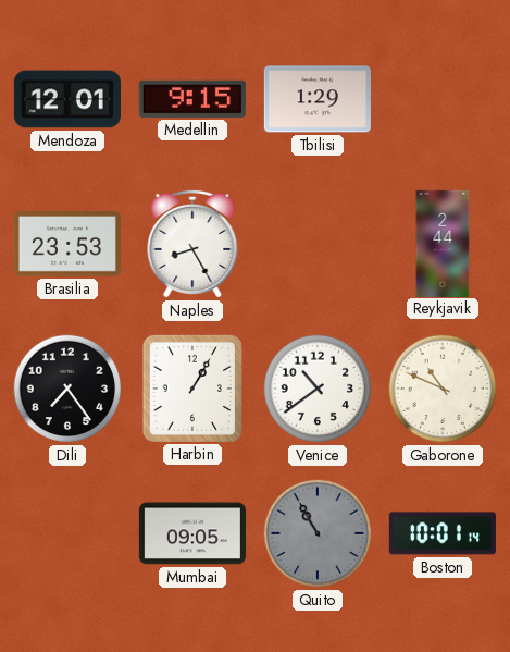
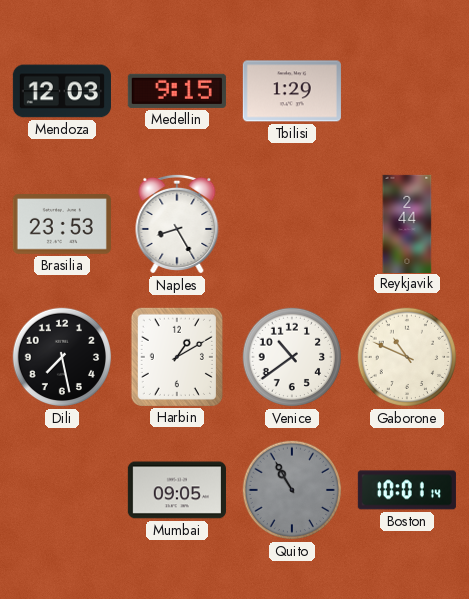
Mendoza: 12:01 -> 12:03
Dili: 7:24 -> 7:28
Harbin: 1:05 -> 1:10
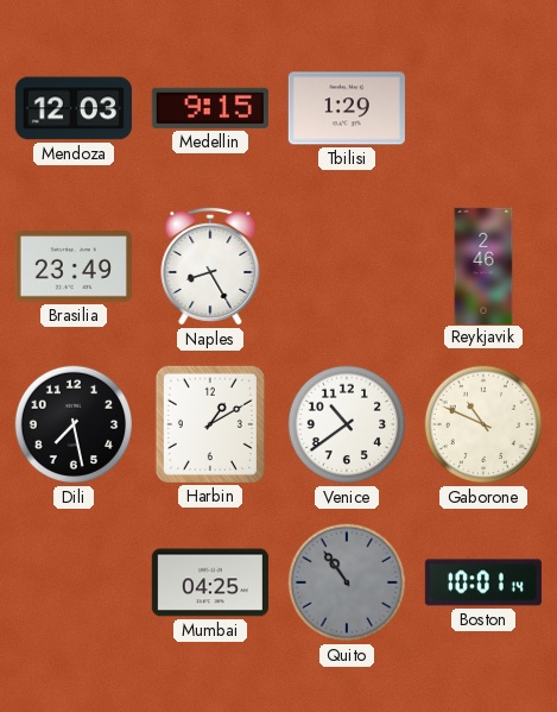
Brasilia: 23:53 -> 23:49
Reykjavik: 2:44 -> 2:46
Mumbai: 09:05 -> 04:25
Quito: 10:55 -> 10:54
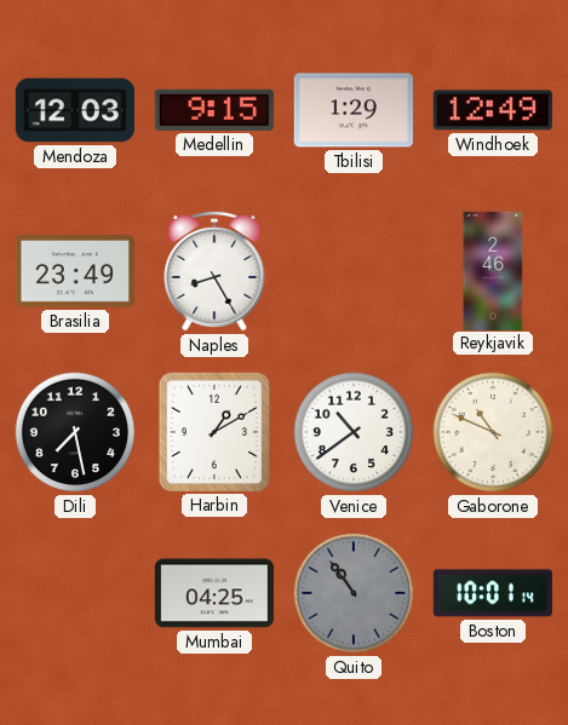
Windhoek: none -> 12:49
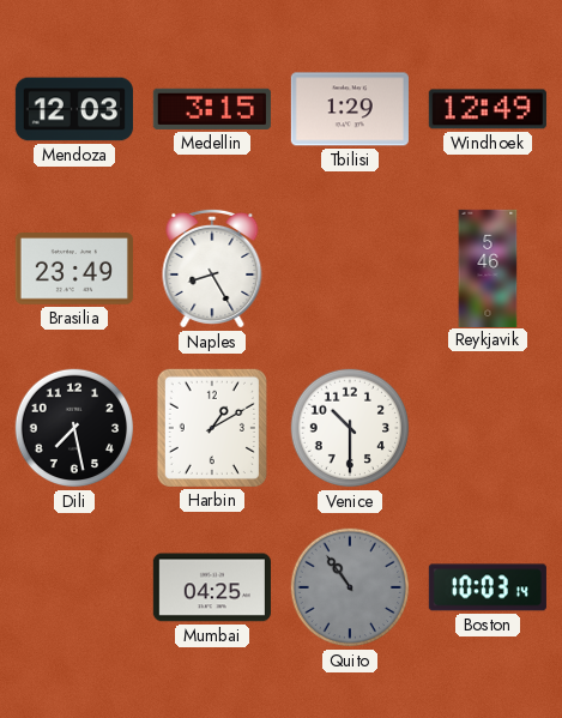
Medellin: 9:15 -> 3:15
Reykjavik: 2:46 -> 5:46
Venice: 10:39 -> 10:30
Gaborone: 10:49 -> none
Boston: 10:01 -> 10:03
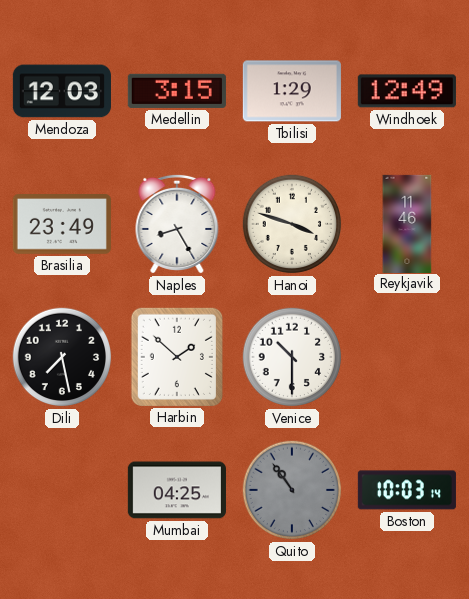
Hanoi: none -> 3:48
Reykjavik: 5:46 -> 11:46
Harbin: 1:10 -> 1:52
